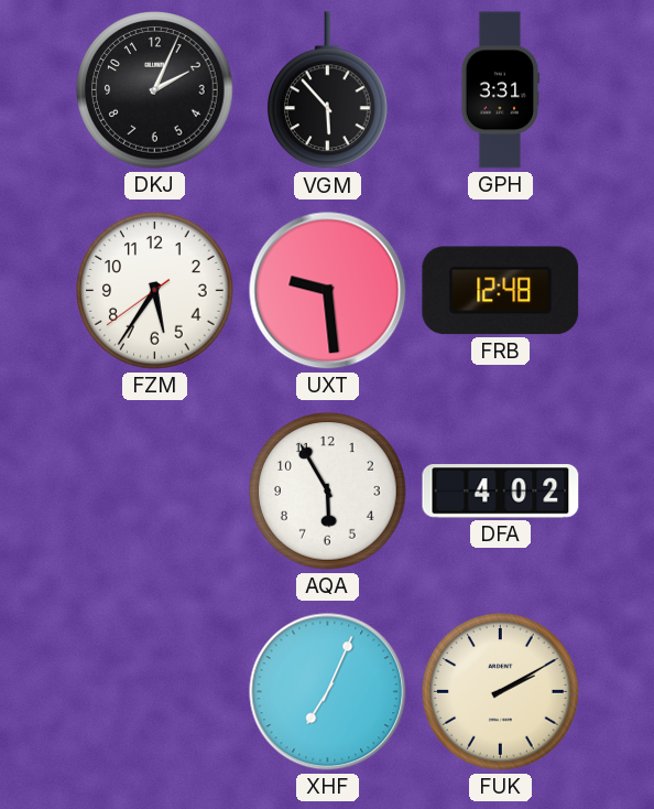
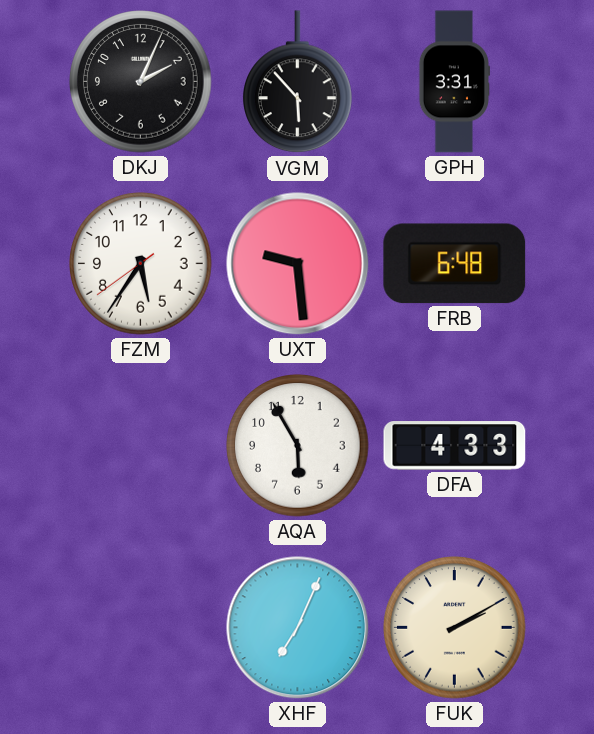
FRB: 12:48 -> 6:48
DFA: 4:02 -> 4:33
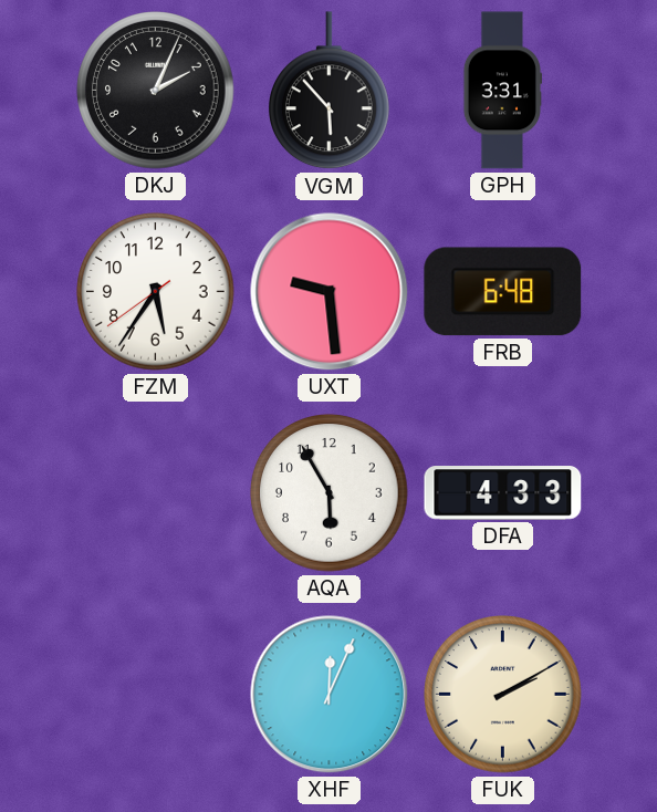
XHF: 7:04 -> 12:04
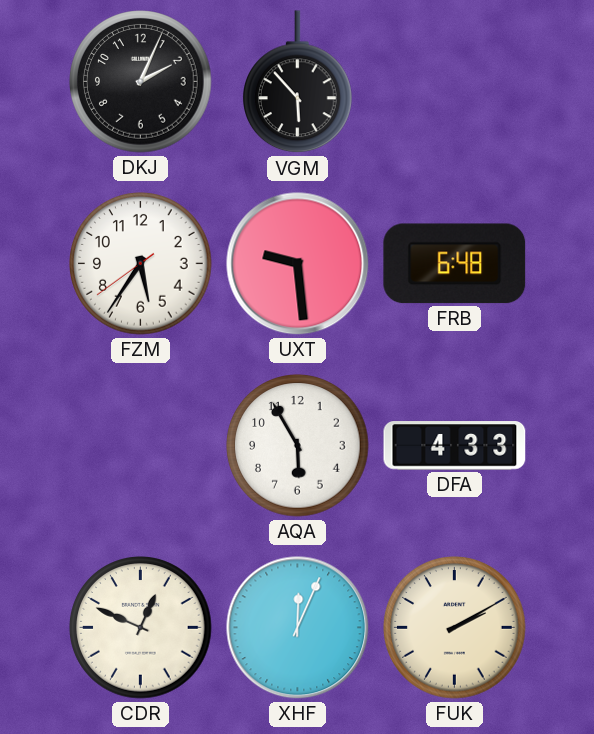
GPH: 3:31 -> none
CDR: none -> 12:49
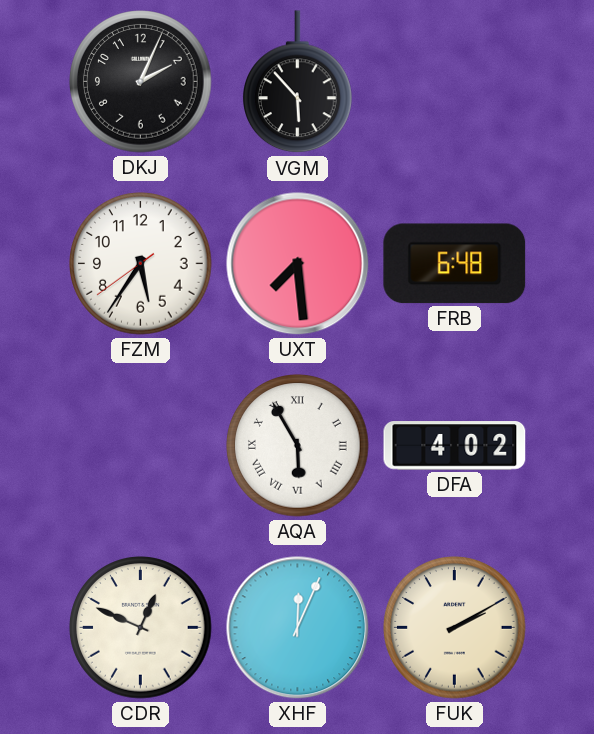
UXT: 9:29 -> 7:29
AQA numerals: Arabic -> Roman
DFA: 4:33 -> 4:02
